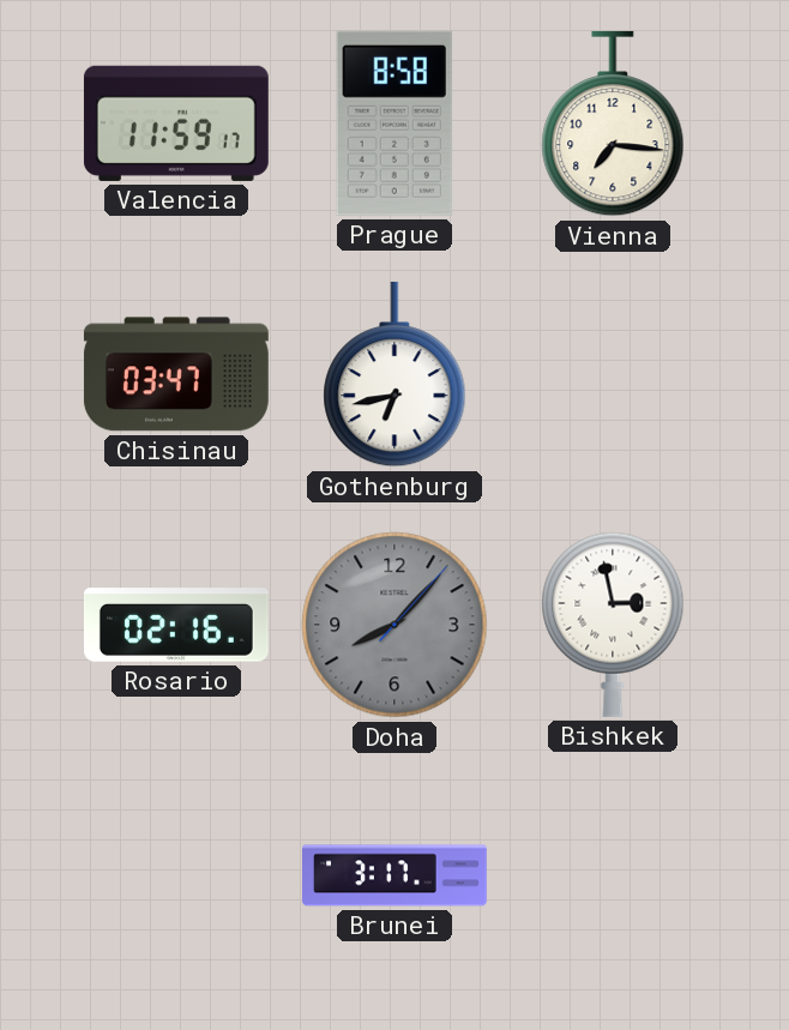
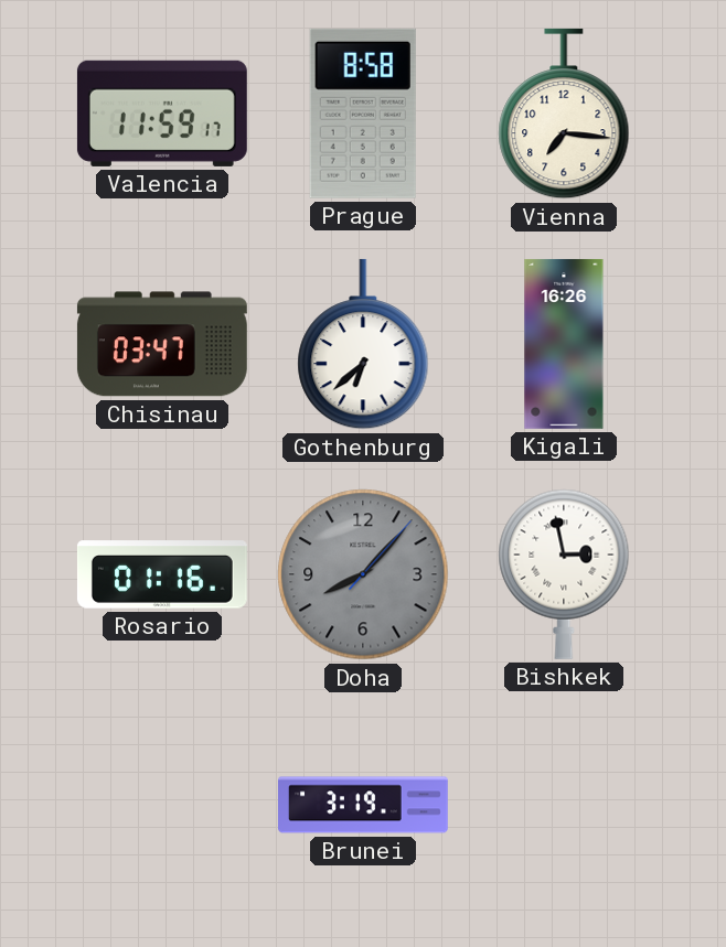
Gothenburg: 6:43 -> 6:38
Kigali: none -> 16:26
Rosario: 02:16 -> 01:16
Brunei: 3:17 -> 3:19
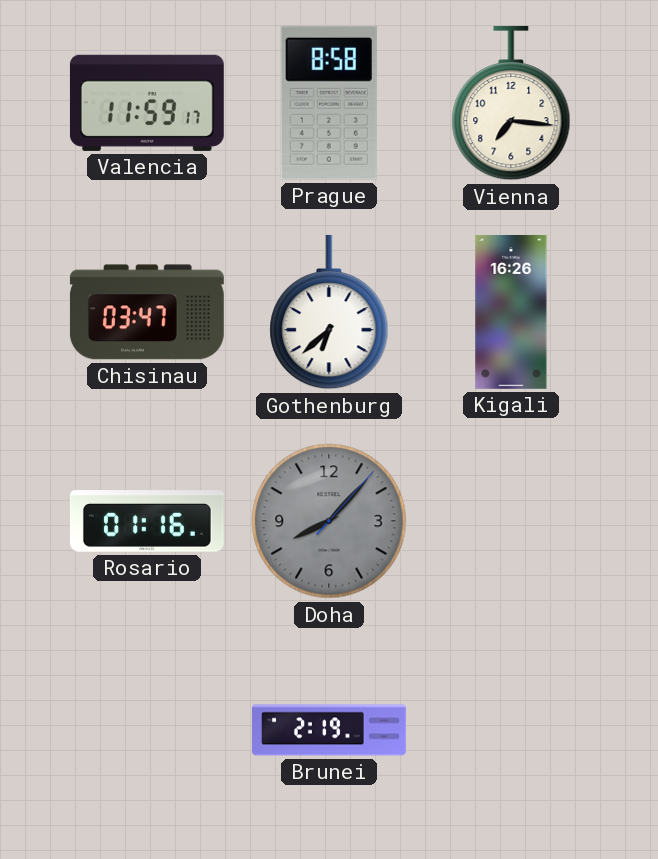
Bishkek: 2:58 -> none
Brunei: 3:19 -> 2:19
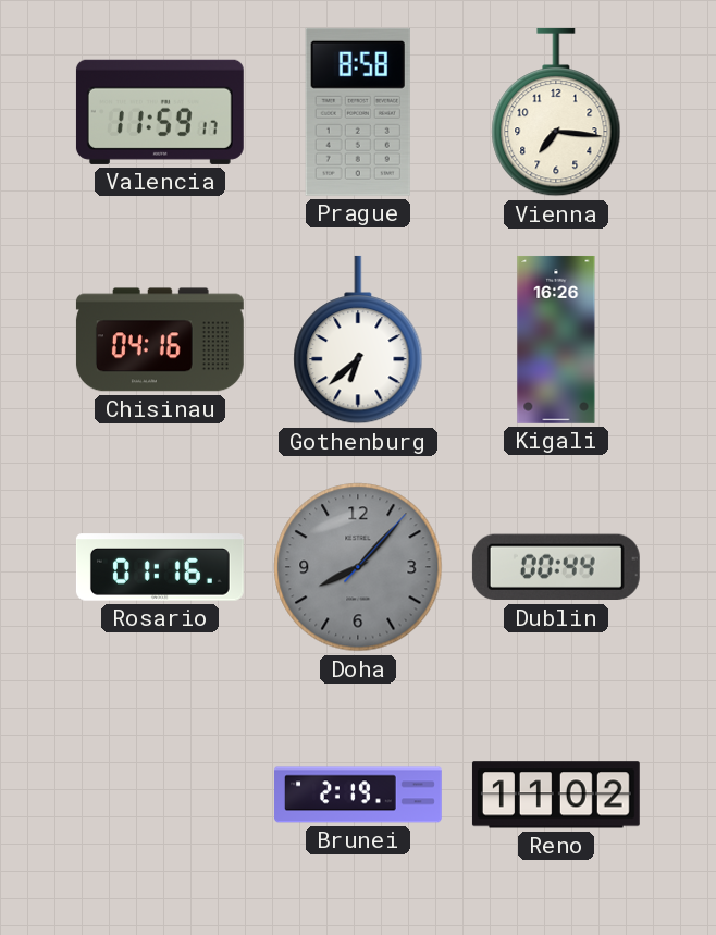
Chisinau: 03:47 -> 04:16
Dublin: none -> 00:44
Reno: none -> 11:02
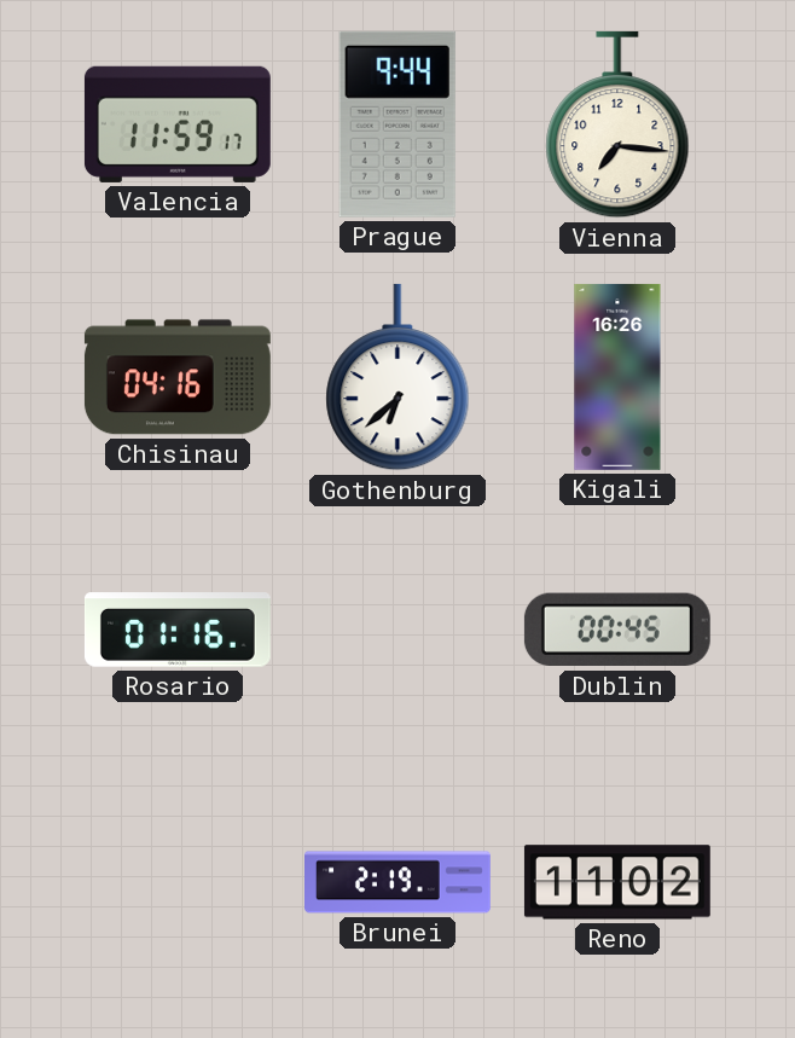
Prague: 8:58 -> 9:44
Doha: 8:07 -> none
Dublin: 00:44 -> 00:45
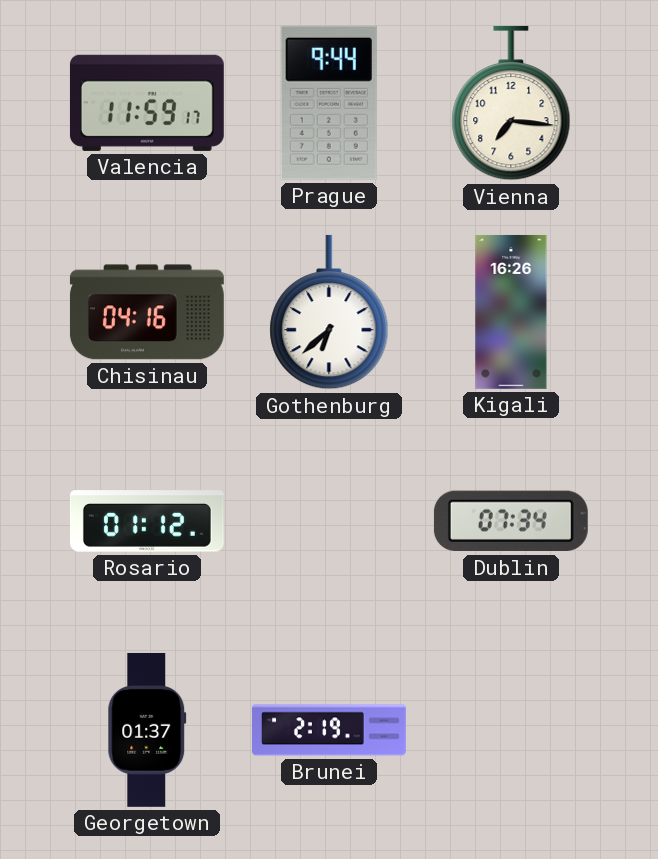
Rosario: 01:16 -> 01:12
Dublin: 00:45 -> 07:34
Georgetown: none -> 01:37
Reno: 11:02 -> none
